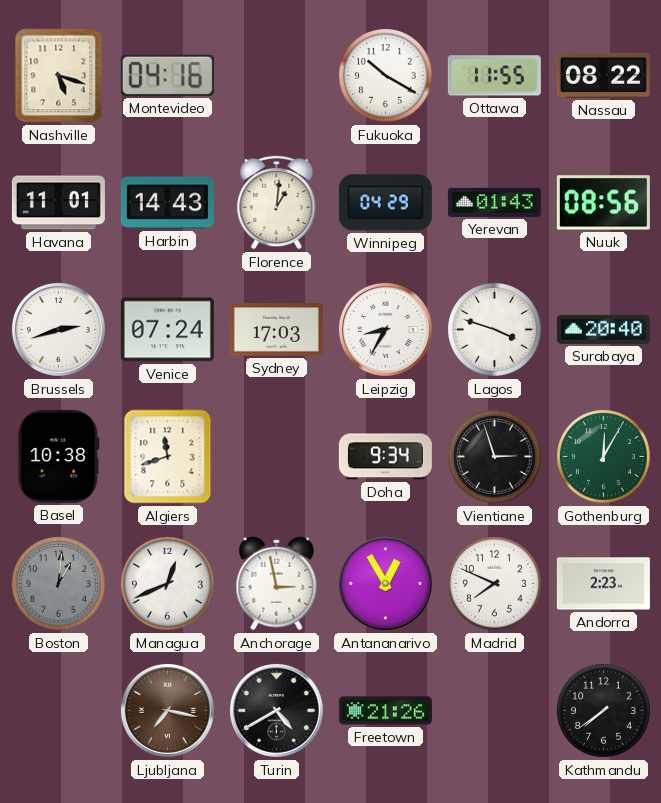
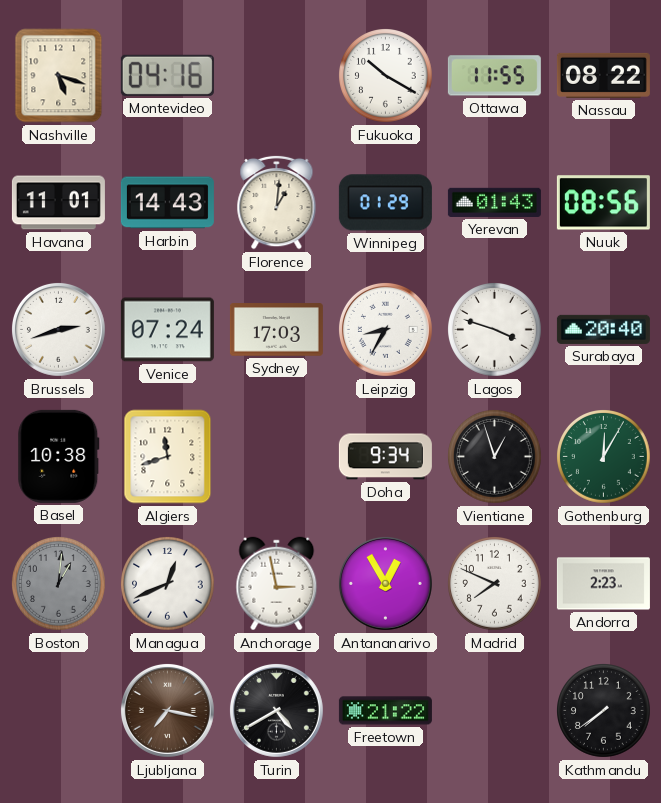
Winnipeg: 04:29 -> 01:29
Vientiane: 2:57 -> 12:57
Freetown: 21:26 -> 21:22
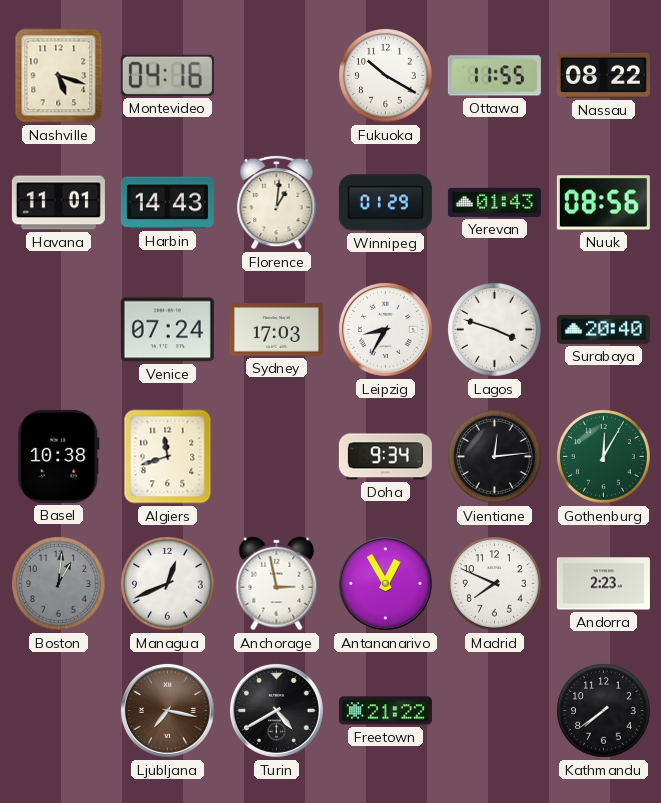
Brussels: 2:42 -> none
Vientiane: 12:57 -> 12:14
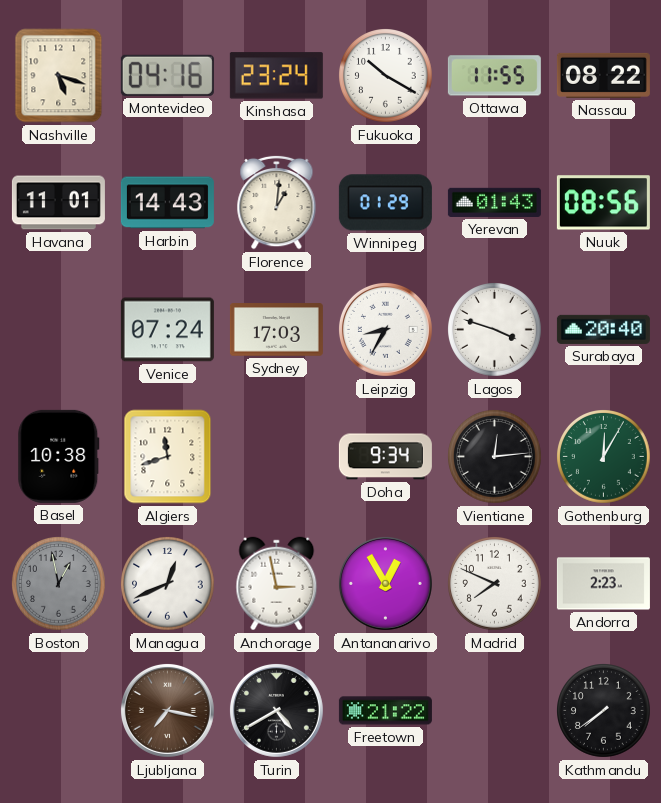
Kinshasa: none -> 23:24
Boston: 1:01 -> 12:58
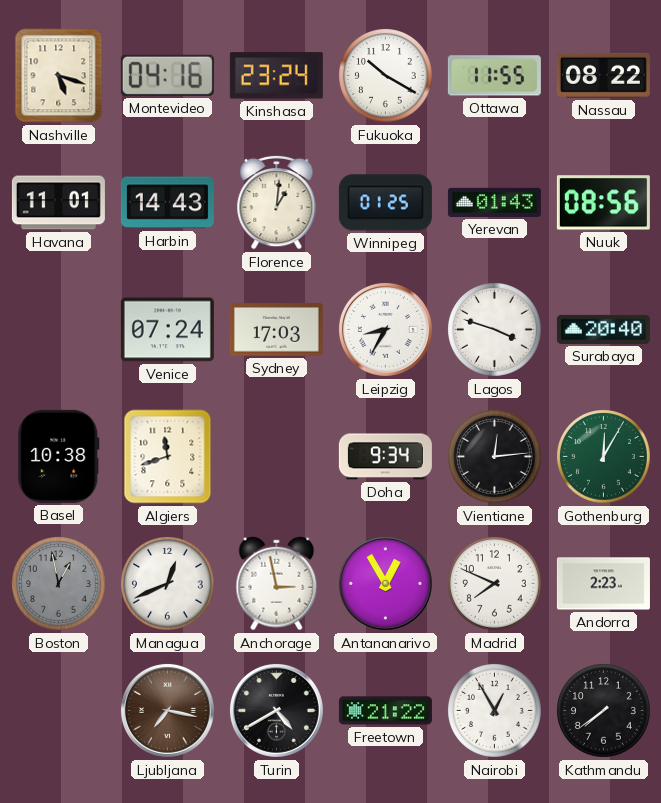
Winnipeg: 01:29 -> 01:25
Nairobi: none -> 12:55
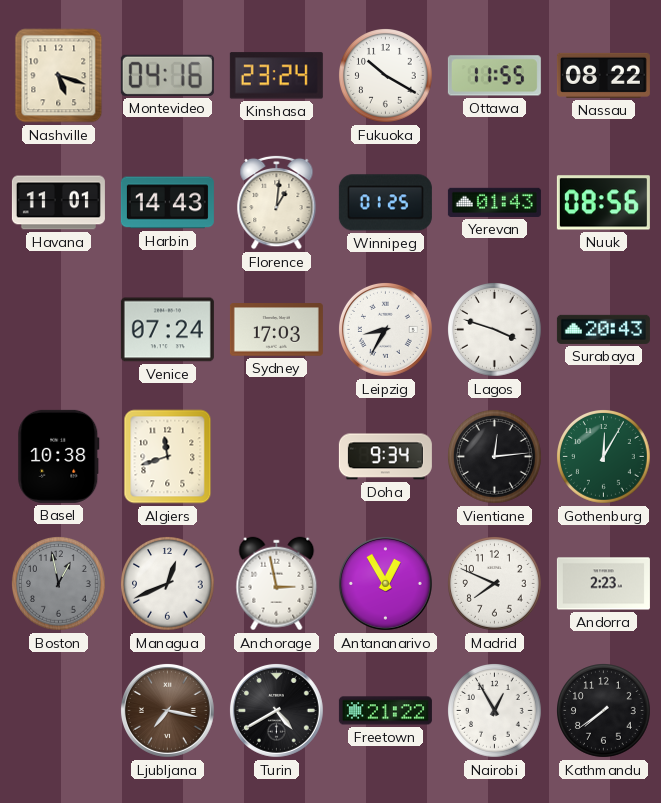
Surabaya: 20:40 -> 20:43
